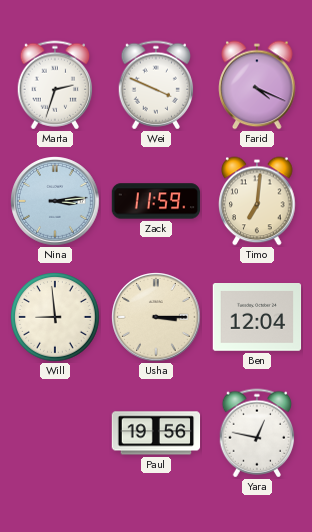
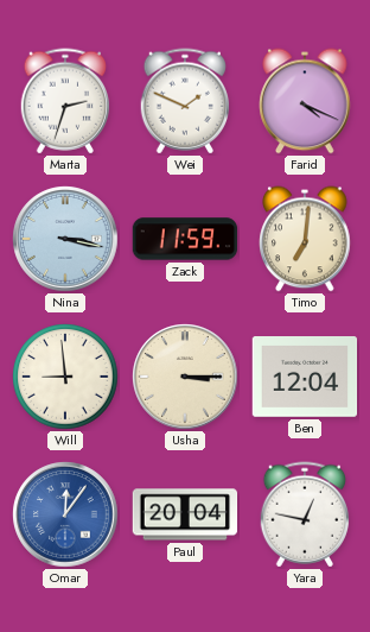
Wei: 3:49 -> 1:49
Nina: 3:14 -> 3:17
Omar: none -> 12:06
Paul: 19:56 -> 20:04
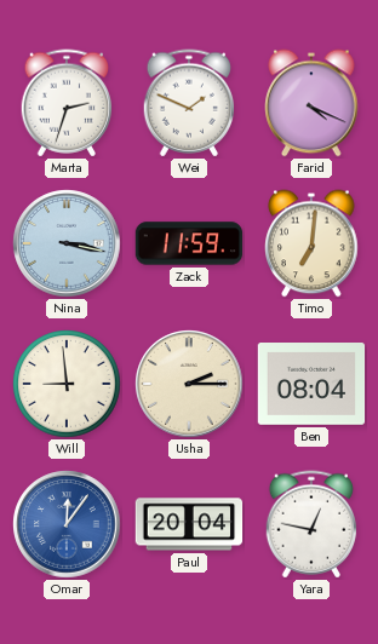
Usha: 3:15 -> 2:15
Ben: 12:04 -> 08:04
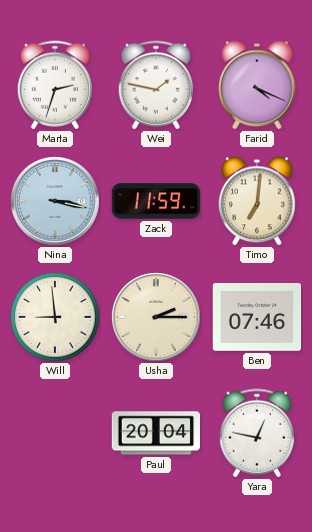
Wei: 1:49 -> 1:47
Ben: 08:04 -> 07:46
Omar: 12:06 -> none
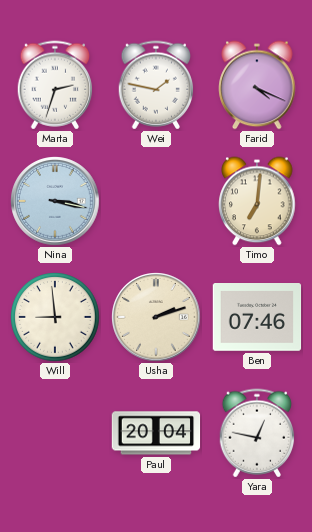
Zack: 11:59 -> none
Usha: 2:15 -> 2:12
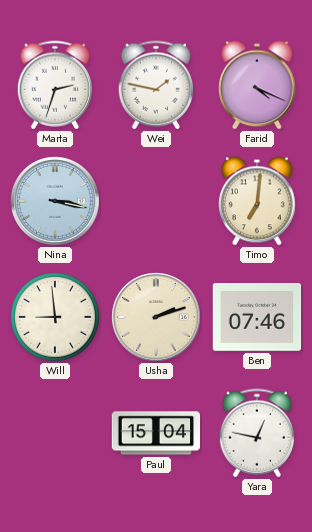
Paul: 20:04 -> 15:04
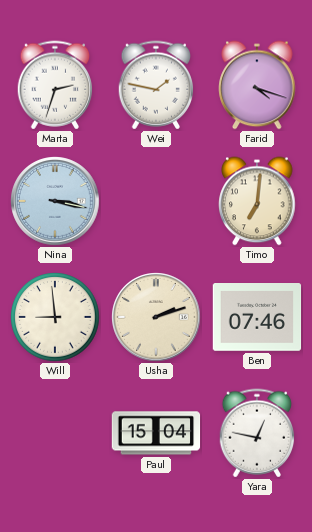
Farid: 4:19 -> 4:18
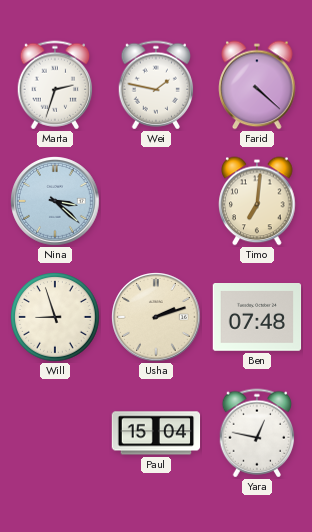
Farid: 4:18 -> 4:22
Nina: 3:17 -> 3:22
Will: 8:59 -> 8:57
Ben: 07:46 -> 07:48
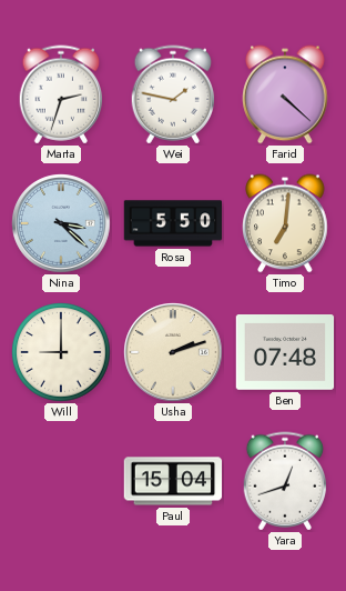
Rosa: none -> 5:50
Will: 8:57 -> 9:00
Yara: 12:47 -> 12:42
